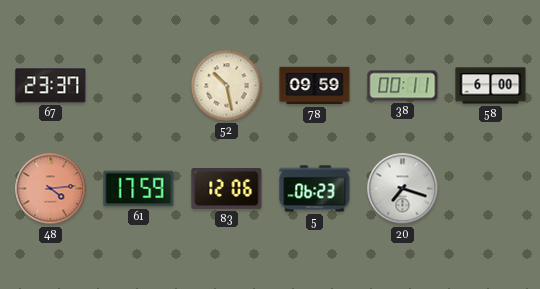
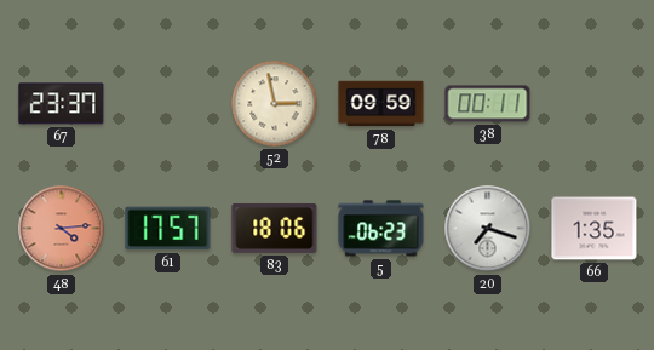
52: 10:28 -> 2:58
58: 6:00 -> none
61: 17:59 -> 17:57
83: 12:06 -> 18:06
66: none -> 1:35
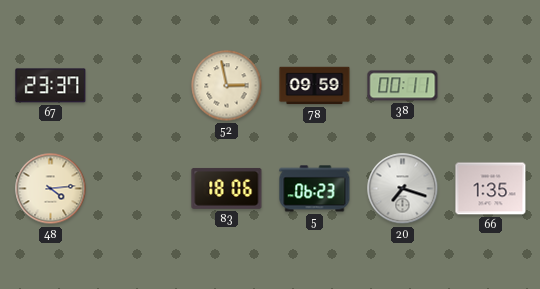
48 dial: salmon -> cream
61: 17:57 -> none
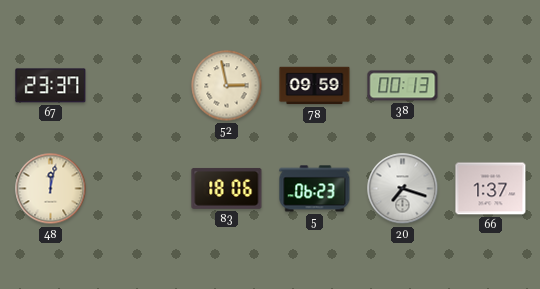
38: 00:11 -> 00:13
48: 4:14 -> 12:02
66: 1:35 -> 1:37
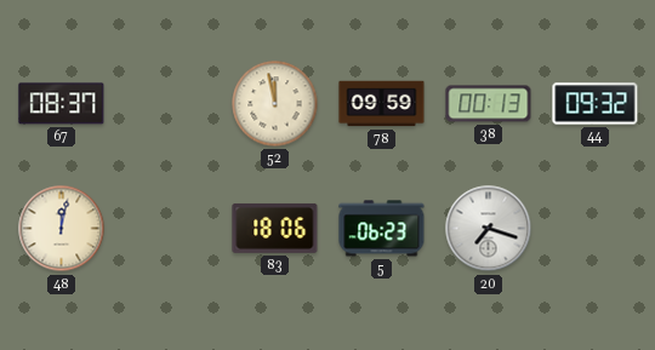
67: 23:37 -> 08:37
52: 2:58 -> 11:58
44: none -> 09:32
66: 1:37 -> none
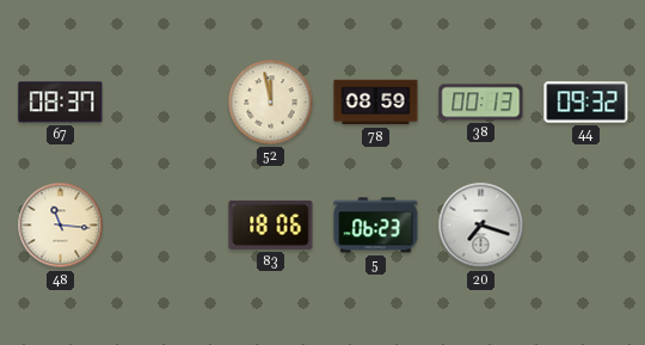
78: 09:59 -> 08:59
48: 12:02 -> 11:16
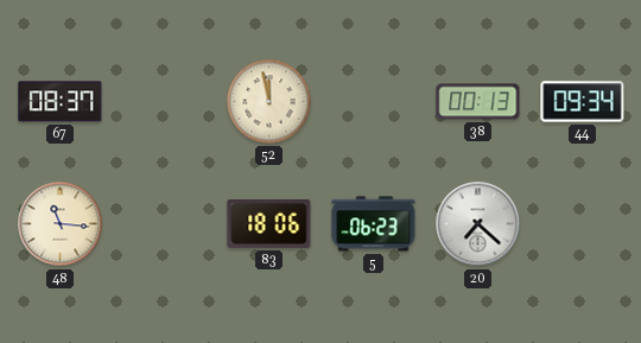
78: 08:59 -> none
44: 09:32 -> 09:34
20: 7:18 -> 7:22
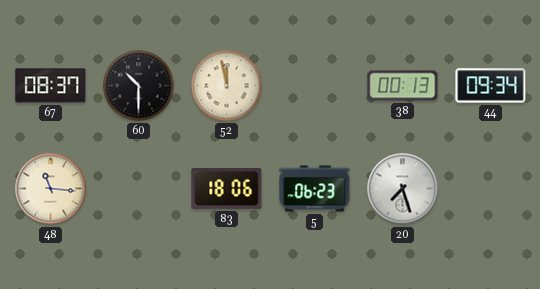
60: none -> 10:30
20: 7:22 -> 7:27
